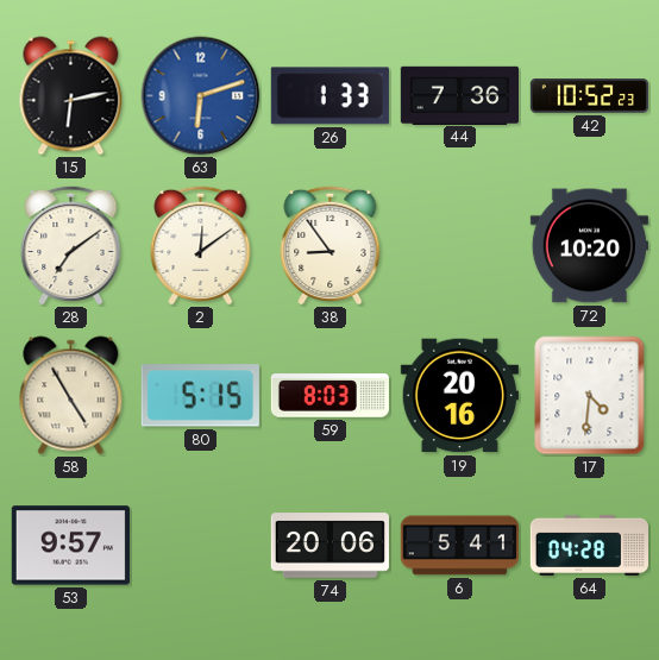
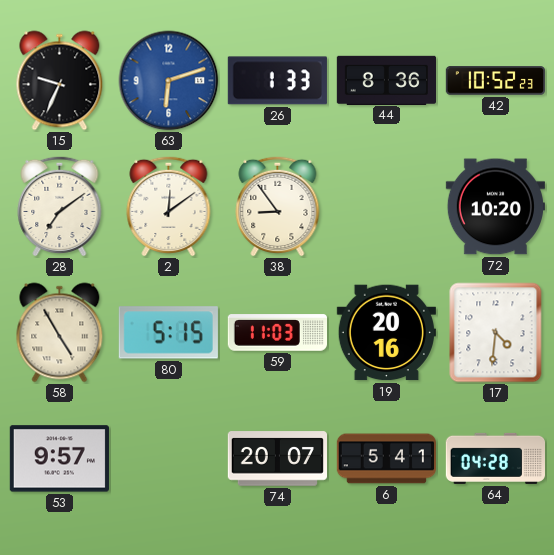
15: 6:13 -> 9:34
44: 7:36 -> 8:36
59: 8:03 -> 11:03
74: 20:06 -> 20:07
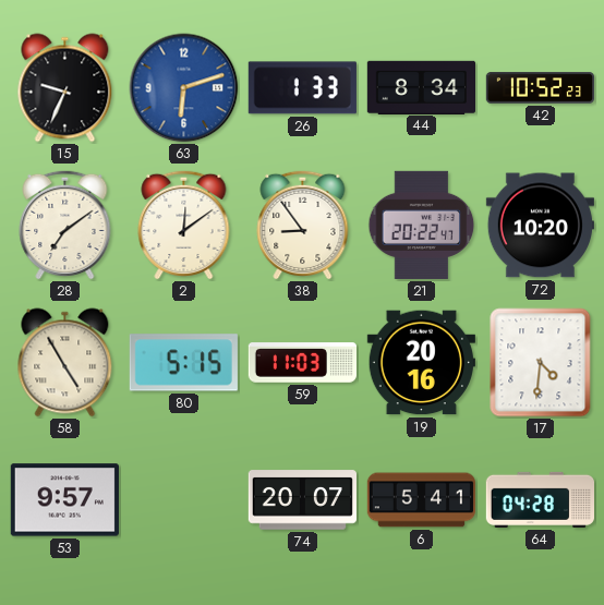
44: 8:36 -> 8:34
21: none -> 20:22
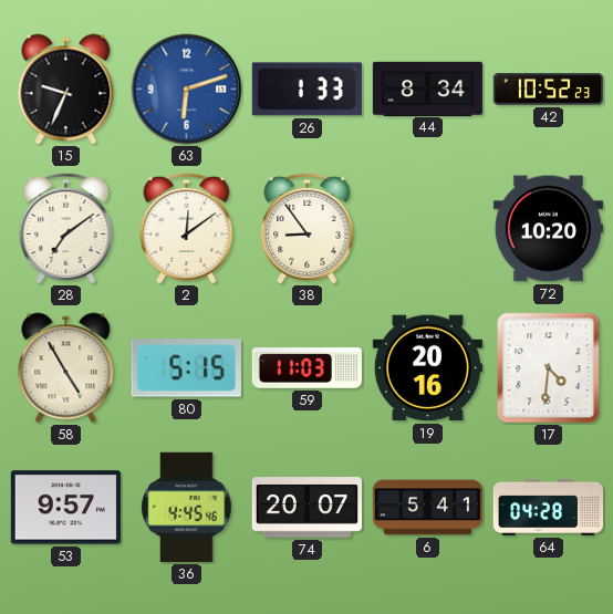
21: 20:22 -> none
36: none -> 4:45
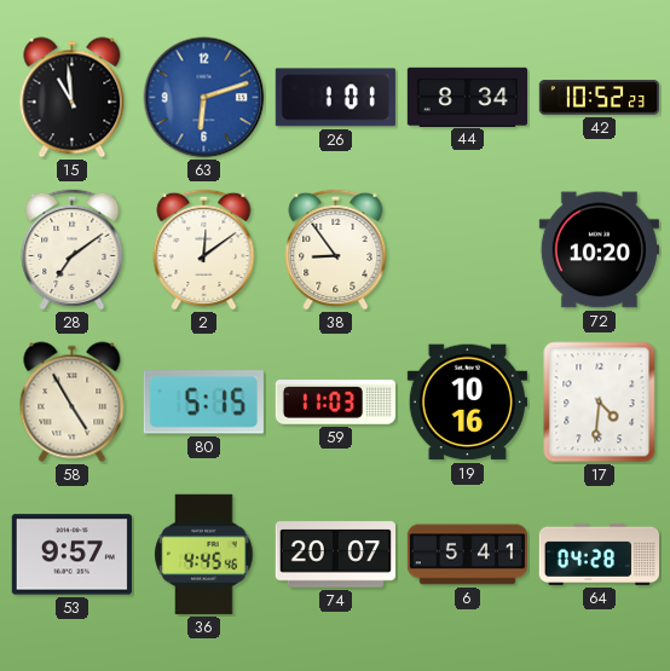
15: 9:34 -> 10:59
26: 1:33 -> 1:01
19: 20:16 -> 10:16
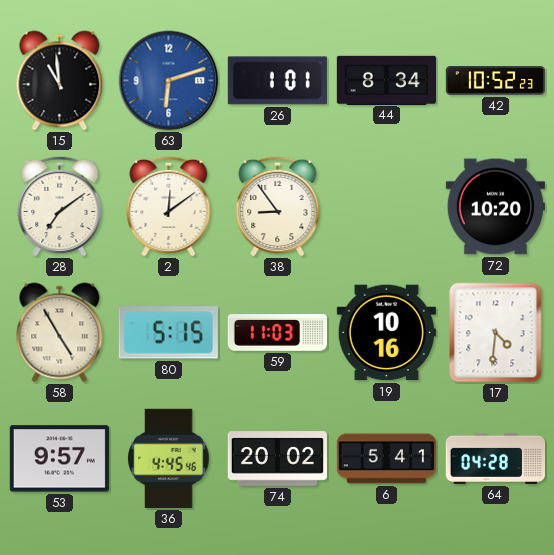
74: 20:07 -> 20:02
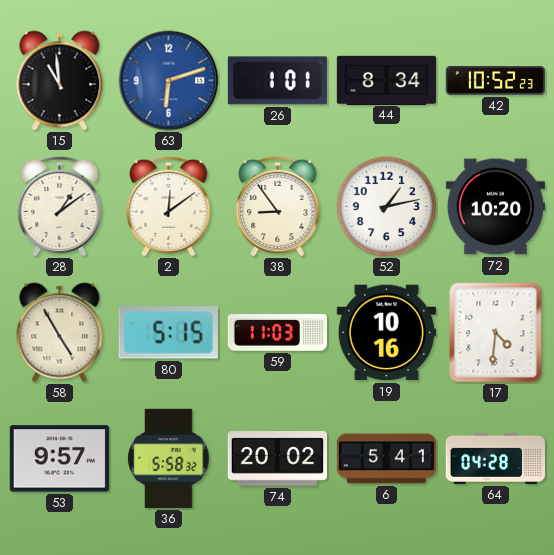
28: 7:09 -> 1:09
52: none -> 1:13
36: 4:45 -> 5:58
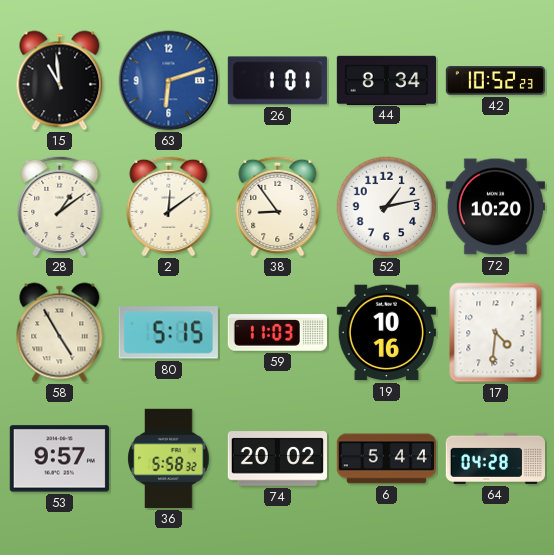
6: 5:41 -> 5:44
